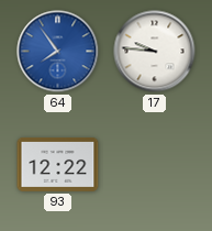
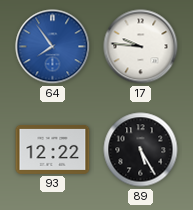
89: none -> 5:25
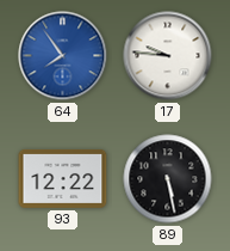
89: 5:25 -> 5:28
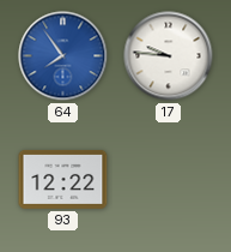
89: 5:28 -> none
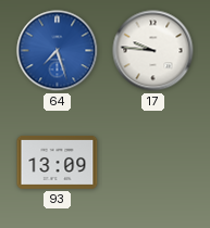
64: 7:54 -> 7:27
93: 12:22 -> 13:09
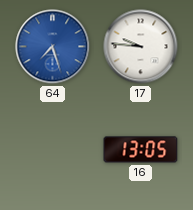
93: 13:09 -> none
16: none -> 13:05
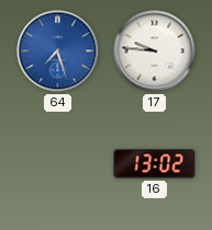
16: 13:05 -> 13:02
